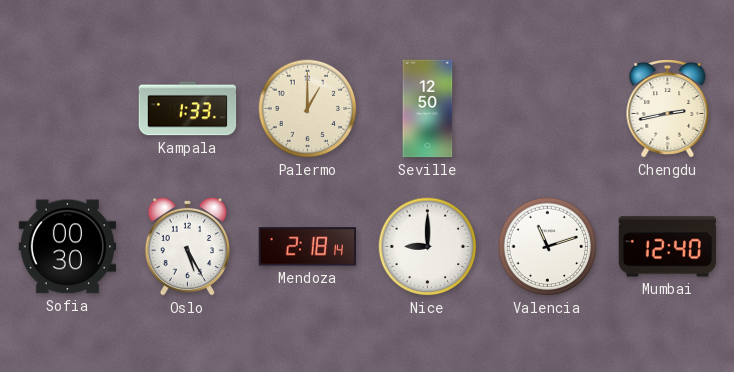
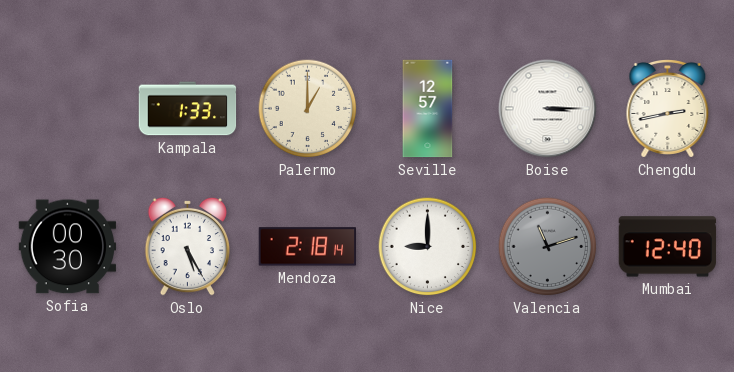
Seville: 12:50 -> 12:57
Boise: none -> 3:15
Valencia dial: white -> grey
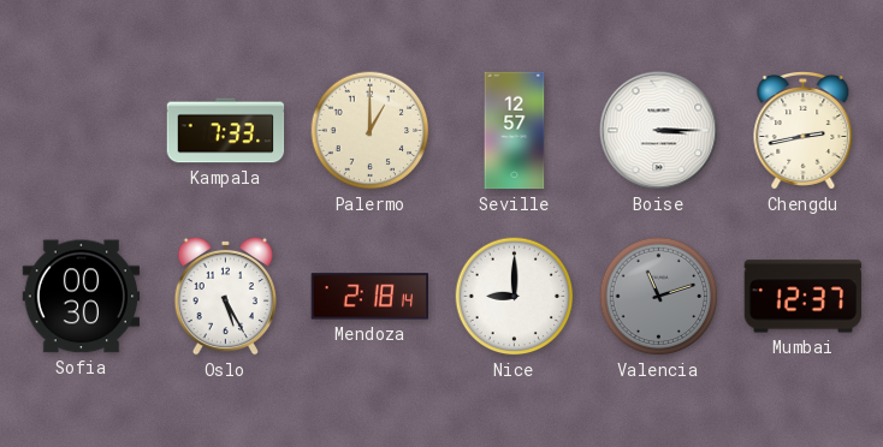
Kampala: 1:33 -> 7:33
Mumbai: 12:40 -> 12:37
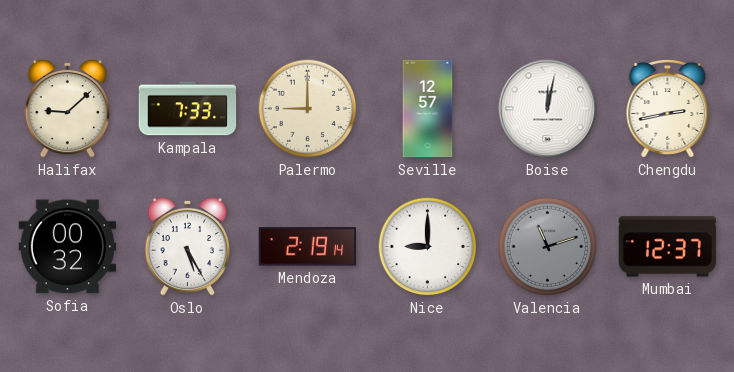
Halifax: none -> 9:08
Palermo: 1:00 -> 9:00
Boise: 3:15 -> 12:02
Sofia: 00:30 -> 00:32
Mendoza: 2:18 -> 2:19
